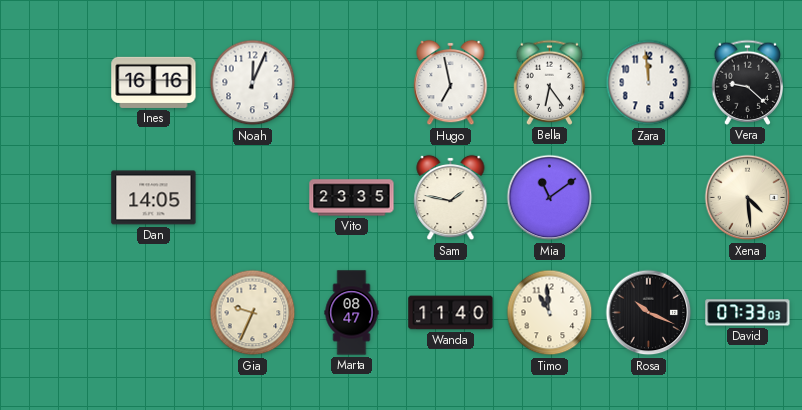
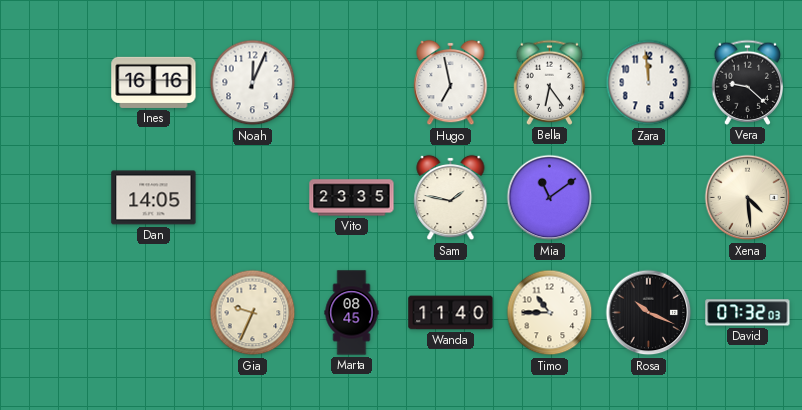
Marta: 08:47 -> 08:45
Timo: 10:59 -> 10:45
David: 07:33 -> 07:32
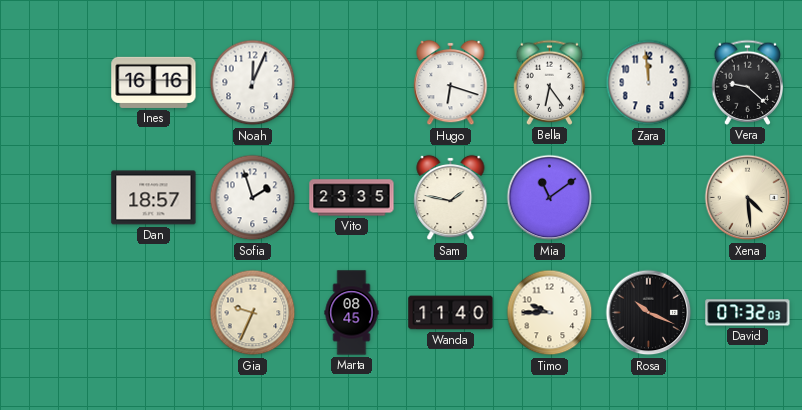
Hugo: 6:58 -> 6:18
Dan: 14:05 -> 18:57
Sofia: none -> 1:57
Timo: 10:45 -> 9:45
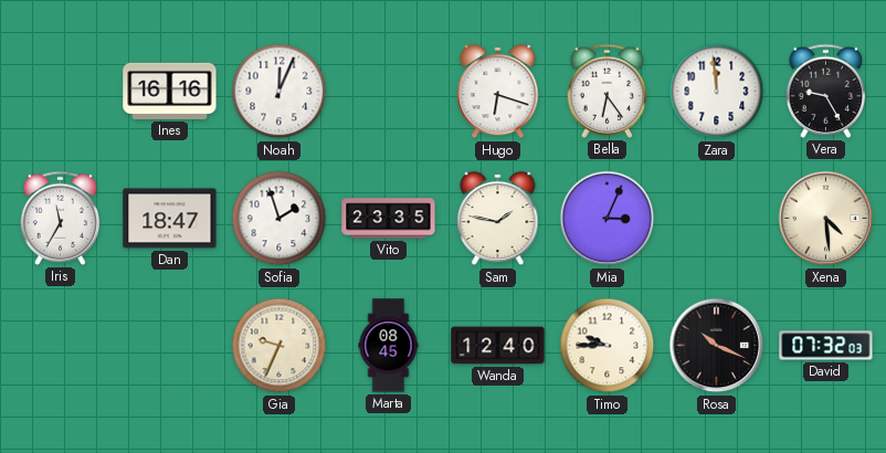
Vera: 9:22 -> 9:25
Iris: none -> 11:35
Dan: 18:57 -> 18:47
Mia: 11:09 -> 3:04
Wanda: 11:40 -> 12:40
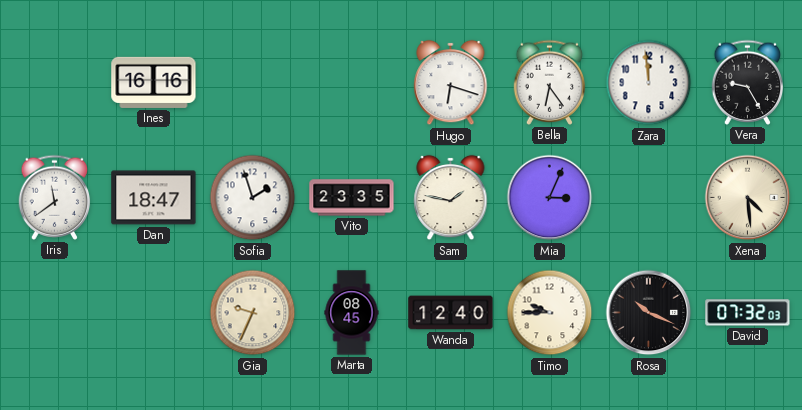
Noah: 12:04 -> none
Iris: 11:35 -> 11:39
